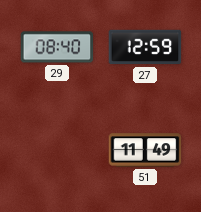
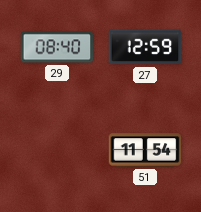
51: 11:49 -> 11:54
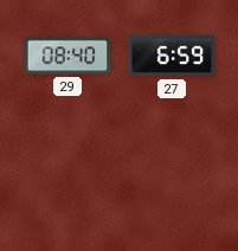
27: 12:59 -> 6:59
51: 11:54 -> none
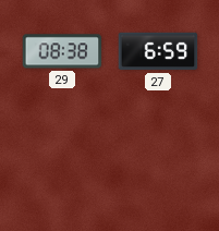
29: 08:40 -> 08:38
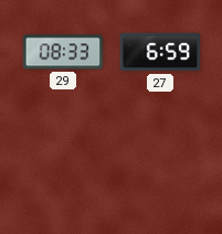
29: 08:38 -> 08:33
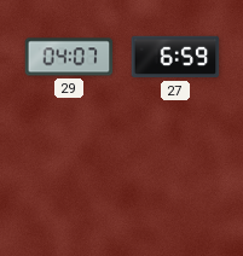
29: 08:33 -> 04:07
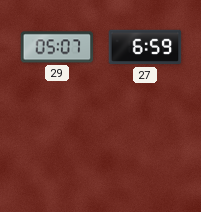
29: 04:07 -> 05:07
